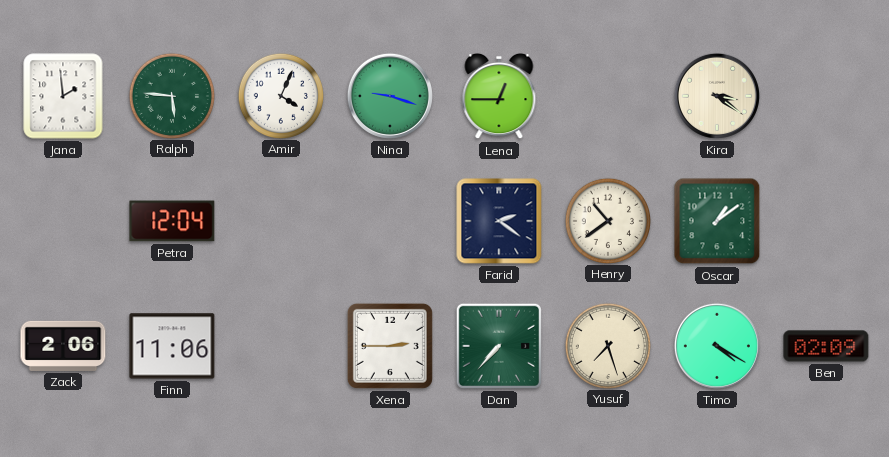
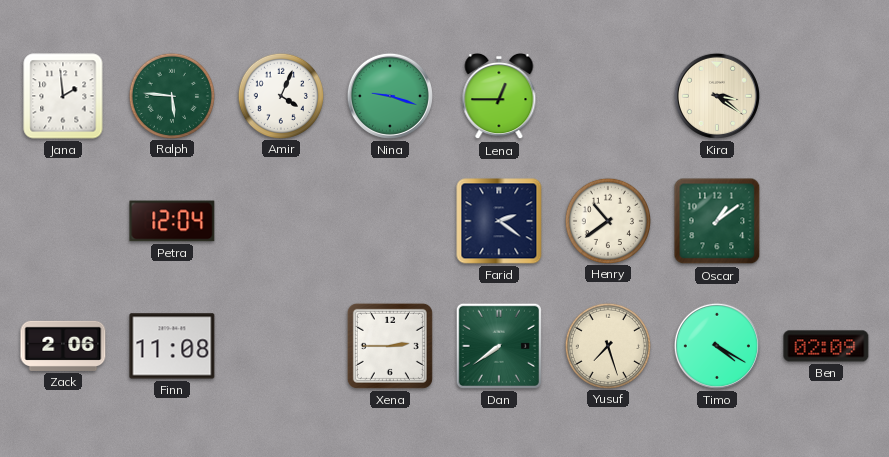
Finn: 11:06 -> 11:08
Dan: 7:37 -> 7:39
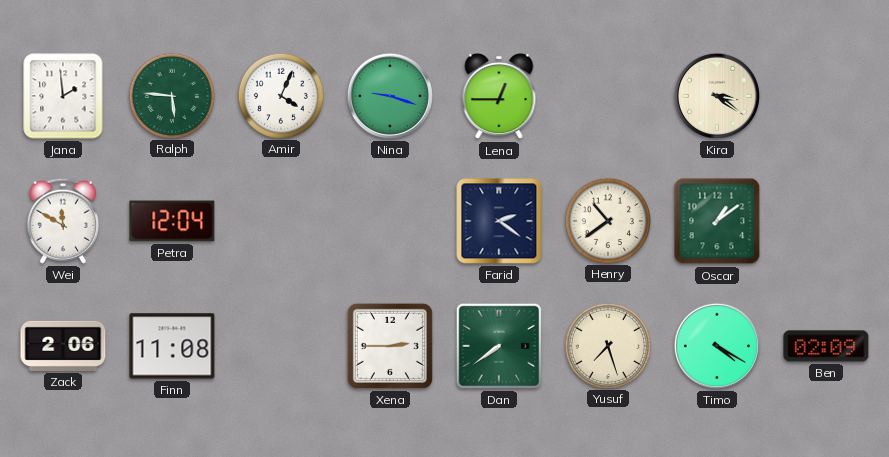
Wei: none -> 11:50
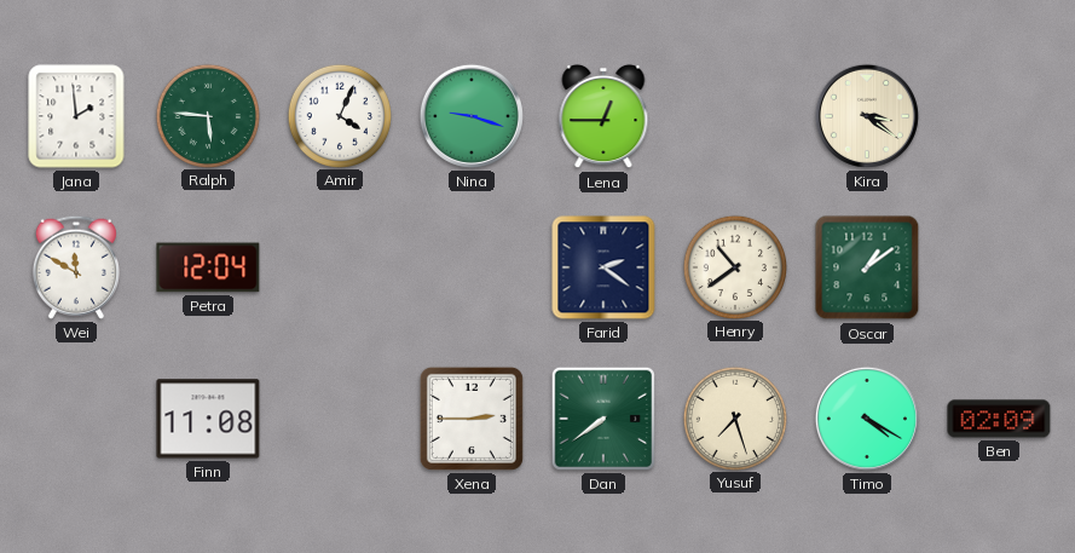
Zack: 2:06 -> none
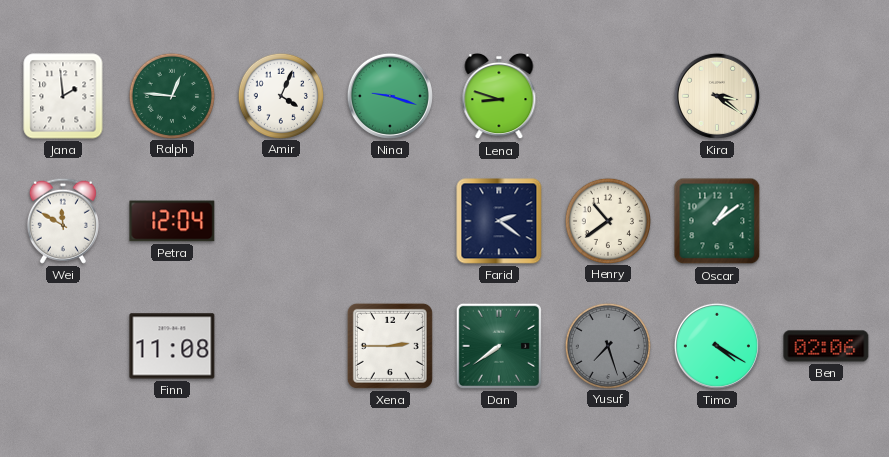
Ralph: 5:46 -> 12:46
Lena: 12:45 -> 8:48
Yusuf dial: cream -> grey
Ben: 02:09 -> 02:06
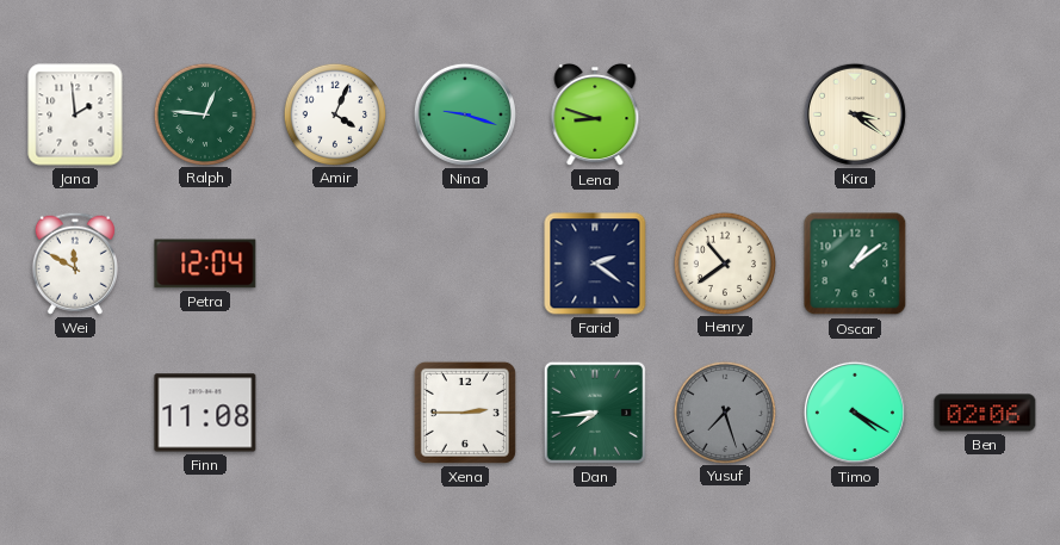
Dan: 7:39 -> 7:44
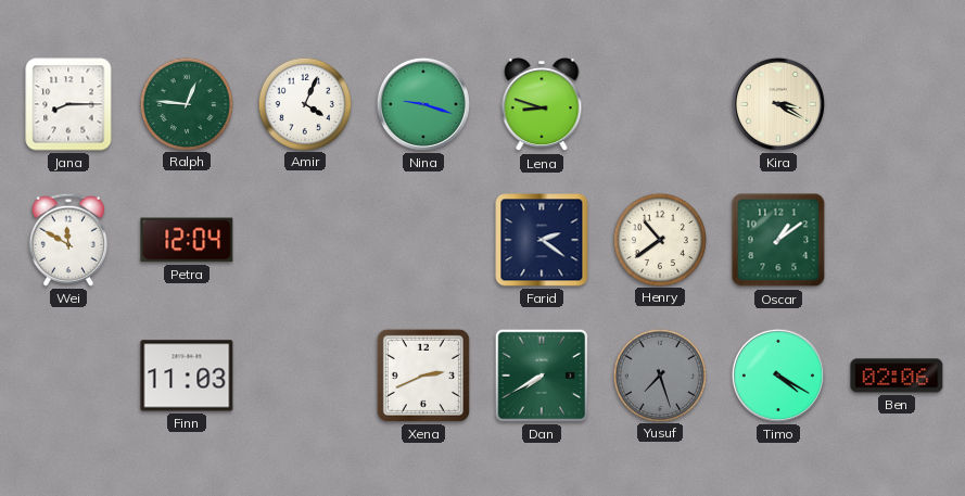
Jana: 1:59 -> 8:15
Kira: 3:21 -> 3:20
Finn: 11:08 -> 11:03
Xena: 2:45 -> 2:41
Dan: 7:44 -> 7:40
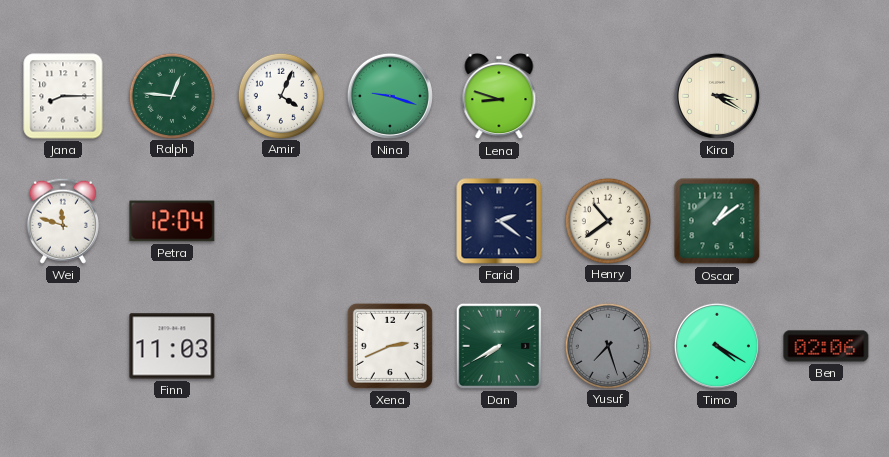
Wei: 11:50 -> 11:48
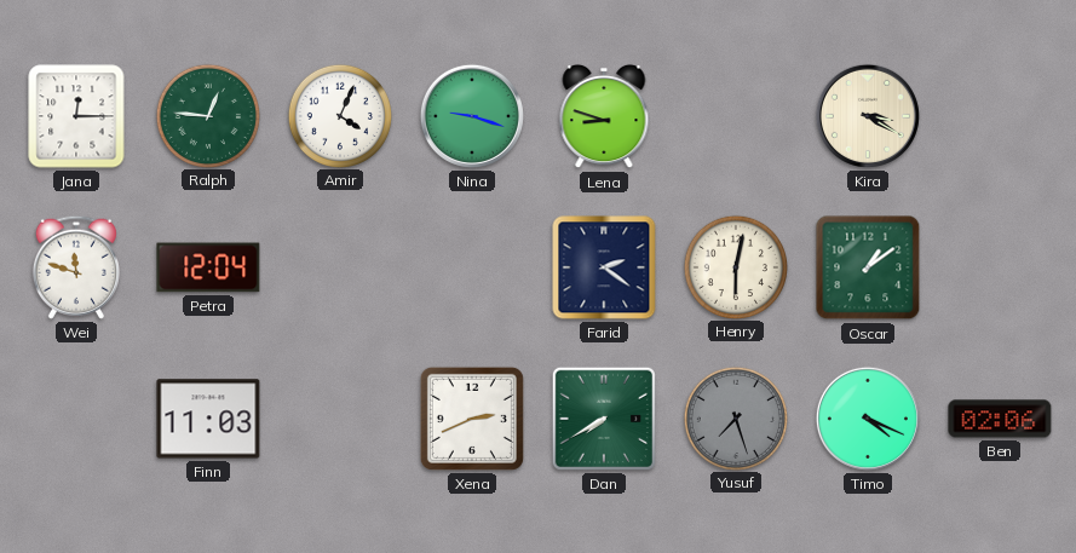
Jana: 8:15 -> 12:15
Henry: 10:39 -> 6:02
Timo: 4:20 -> 4:19
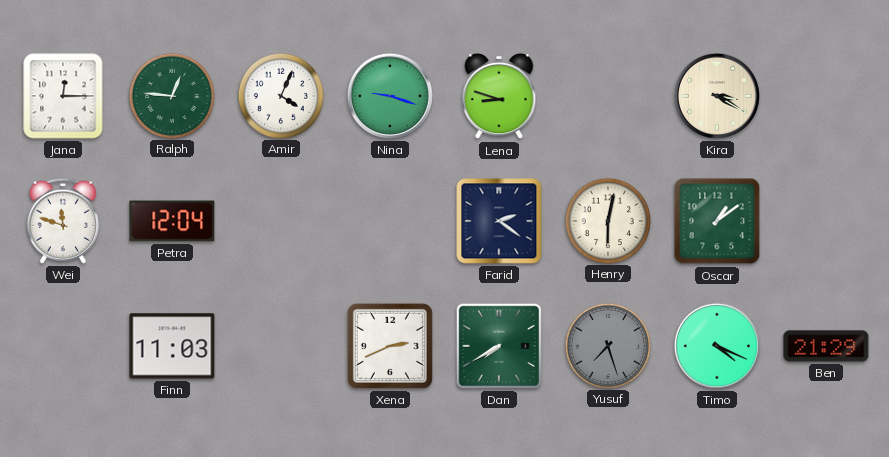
Ben: 02:06 -> 21:29
